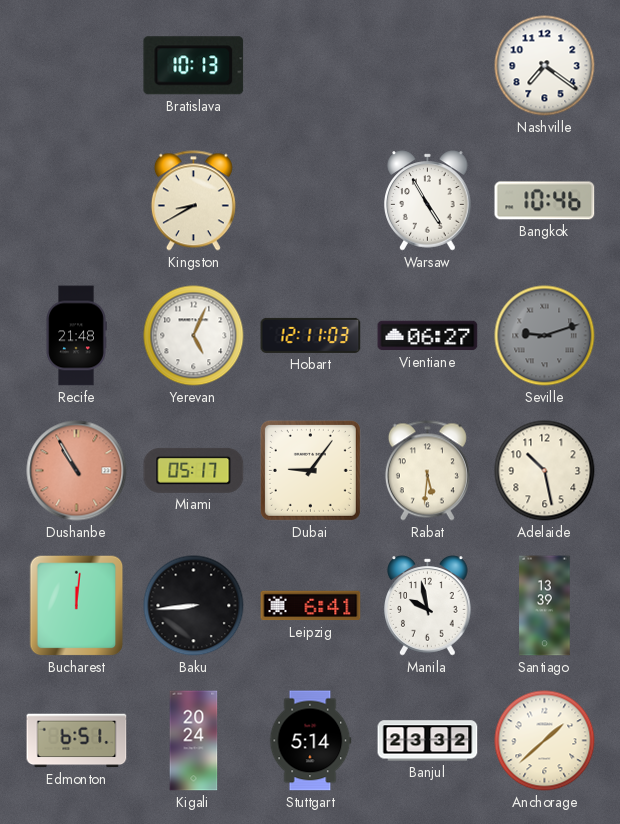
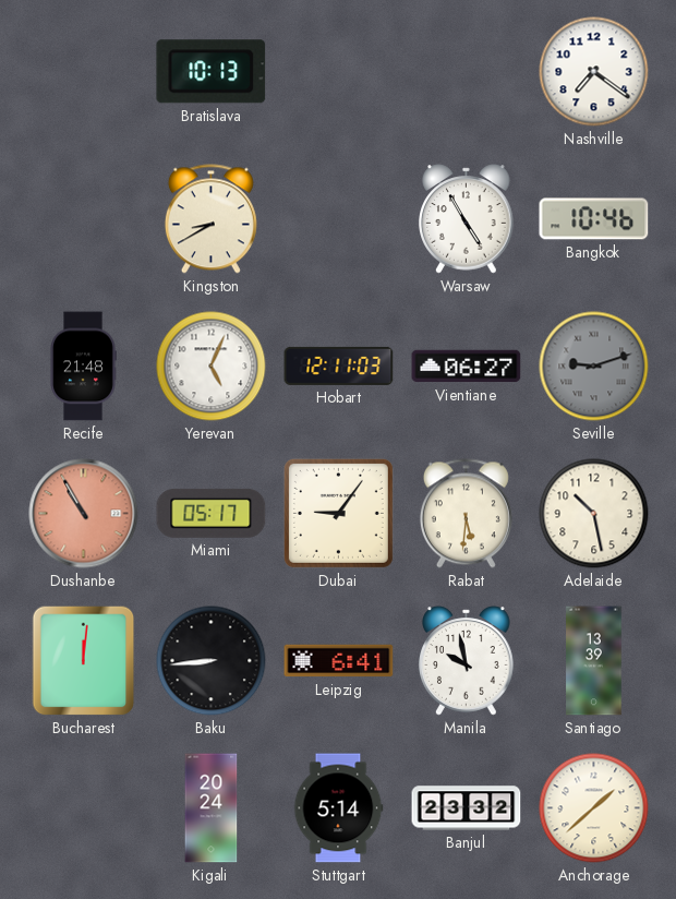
Edmonton: 6:51 -> none
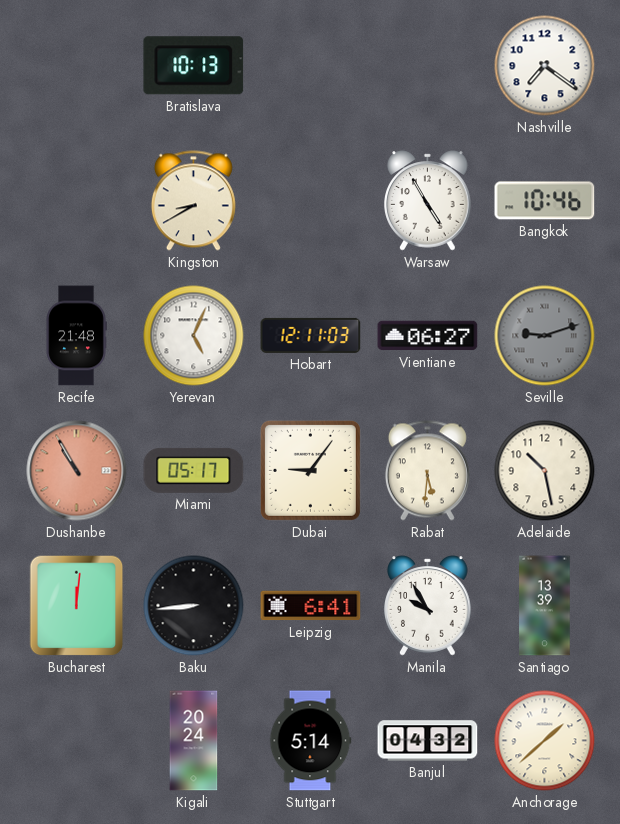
Manila: 9:58 -> 9:55
Banjul: 23:32 -> 04:32
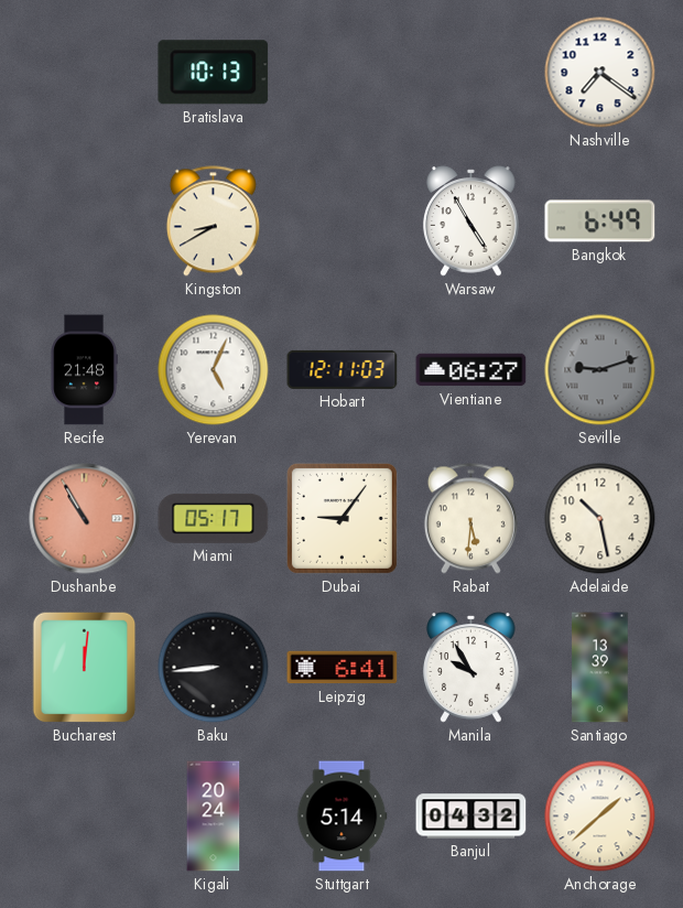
Bangkok: 10:46 -> 6:49
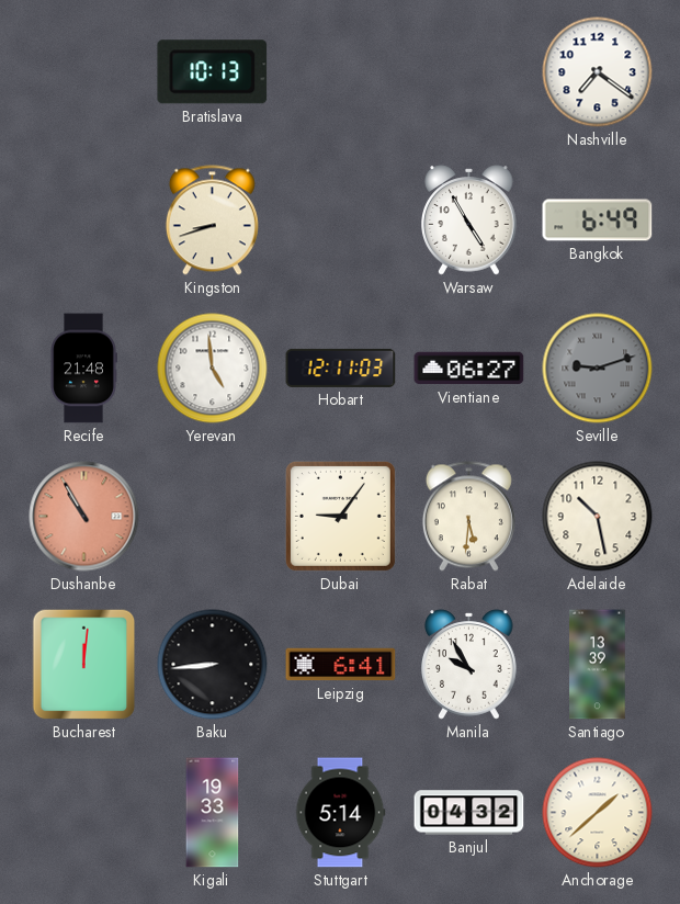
Kingston: 8:40 -> 8:42
Yerevan: 5:04 -> 4:59
Miami: 05:17 -> none
Kigali: 20:24 -> 19:33
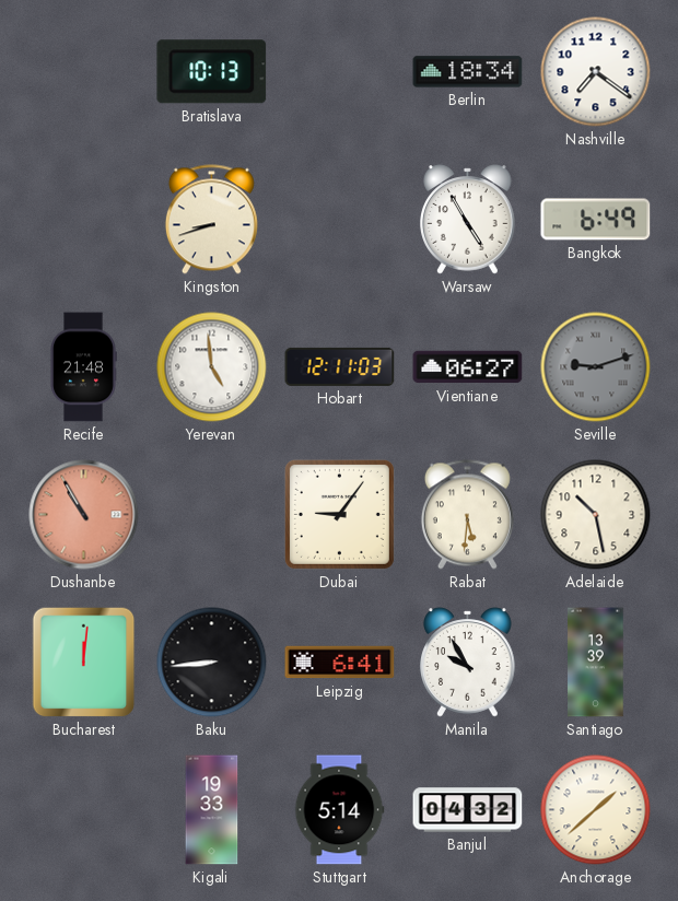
Berlin: none -> 18:34
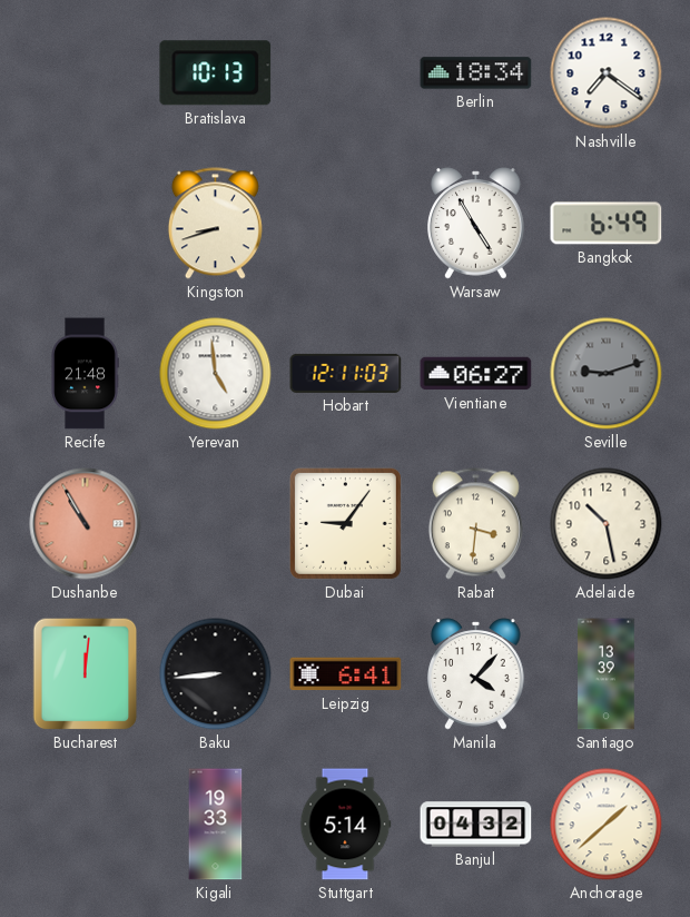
Rabat: 5:31 -> 3:31
Manila: 9:55 -> 4:07
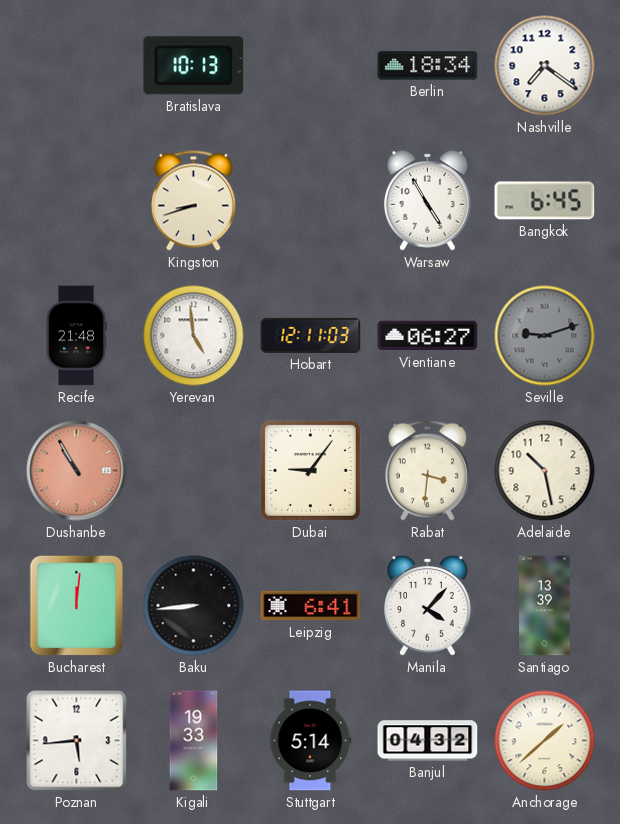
Bangkok: 6:49 -> 6:45
Poznan: none -> 5:44
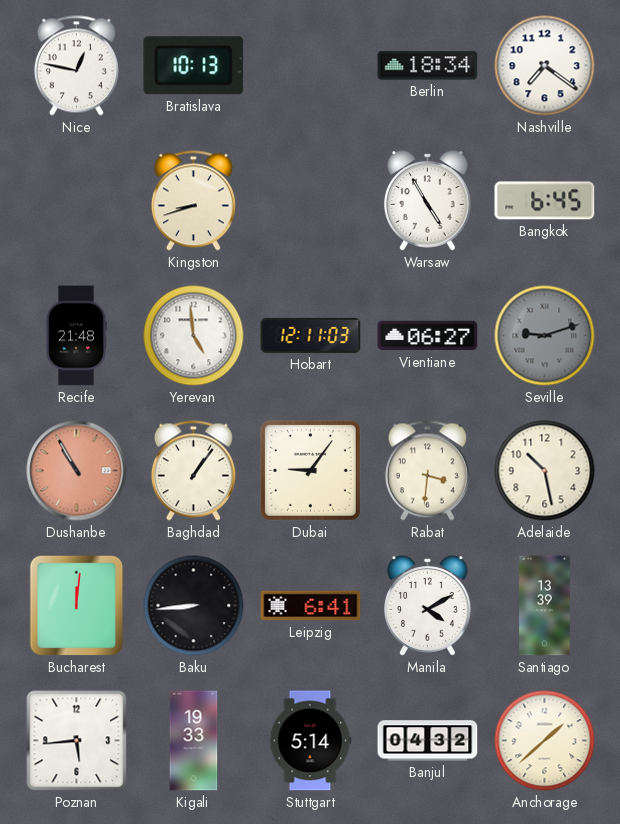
Nice: none -> 12:47
Baghdad: none -> 1:06
Manila: 4:07 -> 4:10
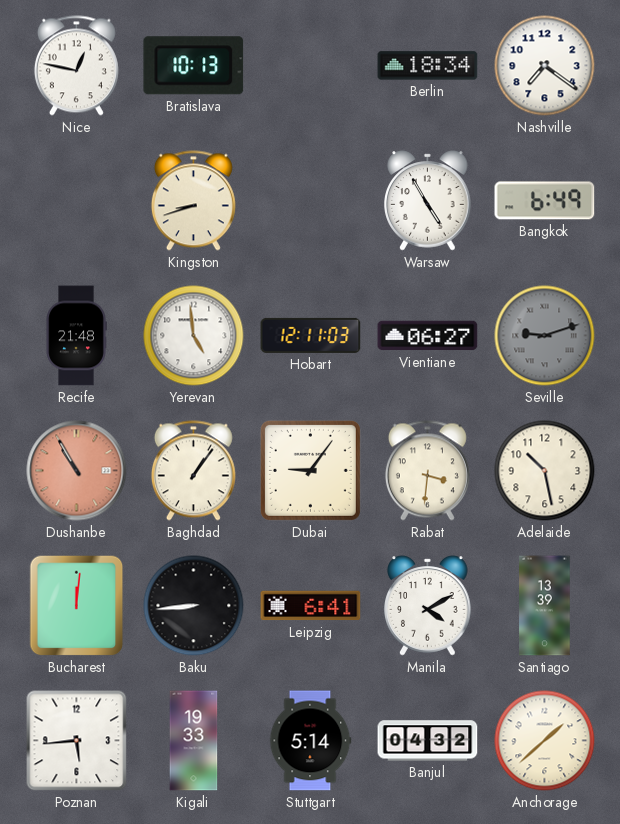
Bangkok: 6:45 -> 6:49
